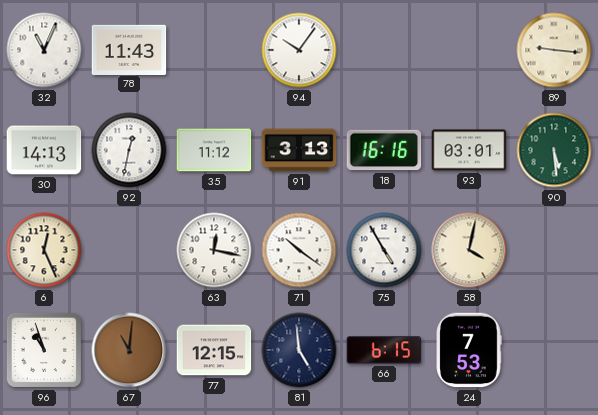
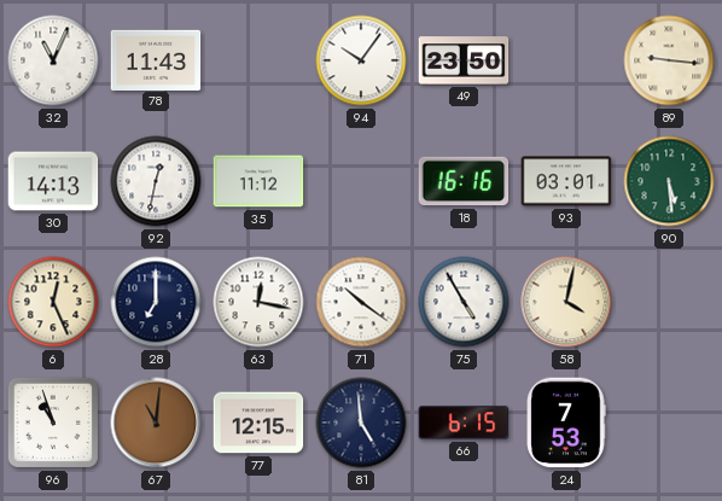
49: none -> 23:50
91: 3:13 -> none
28: none -> 7:00
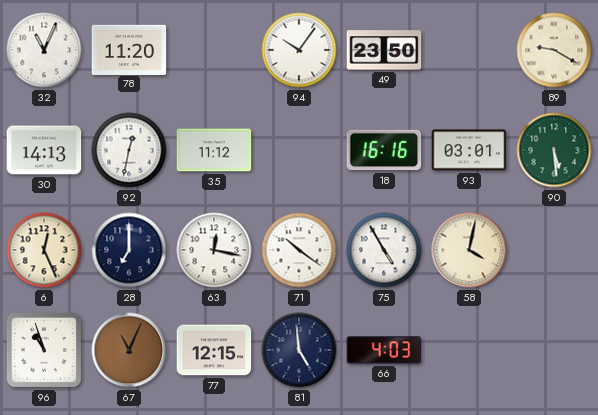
78: 11:43 -> 11:20
89: 9:16 -> 9:20
67: 11:01 -> 11:04
66: 6:15 -> 4:03
24: 7:53 -> none
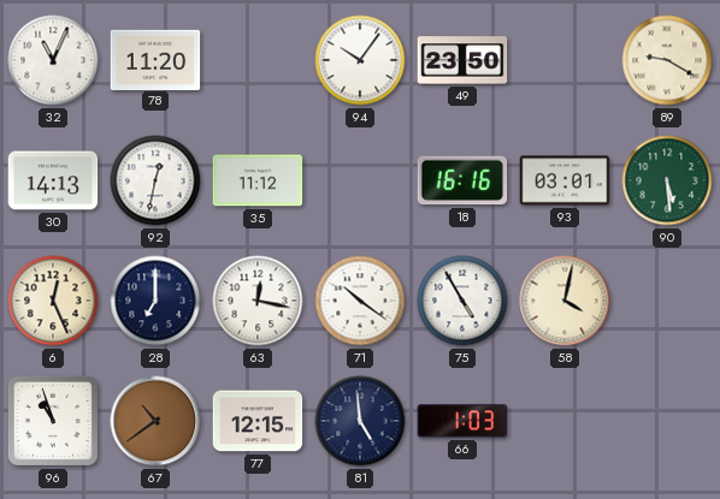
67: 11:04 -> 10:39
66: 4:03 -> 1:03
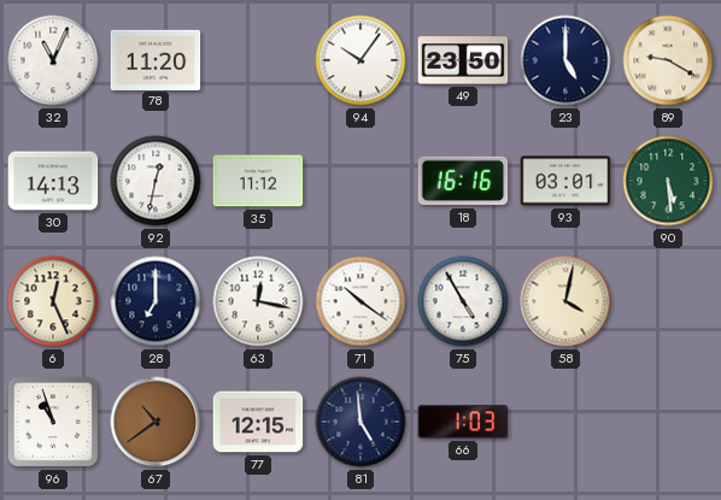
23: none -> 5:00
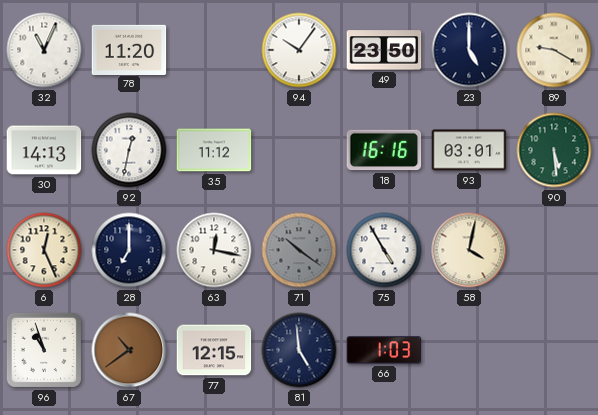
71 dial: white -> grey
